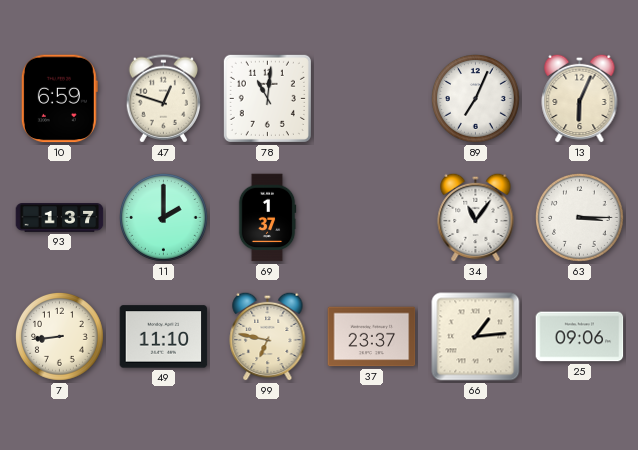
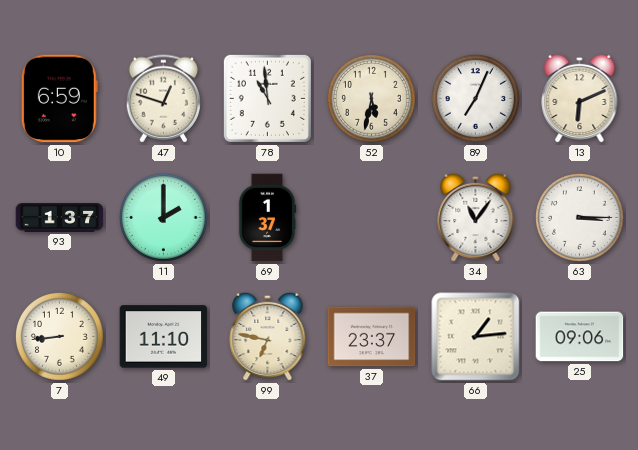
78: 11:01 -> 10:59
52: none -> 5:32
13: 6:04 -> 6:11
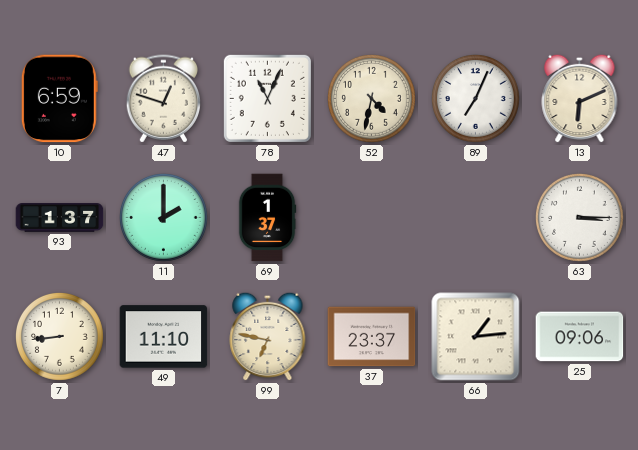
78: 10:59 -> 11:04
52: 5:32 -> 4:32
34: 11:06 -> none
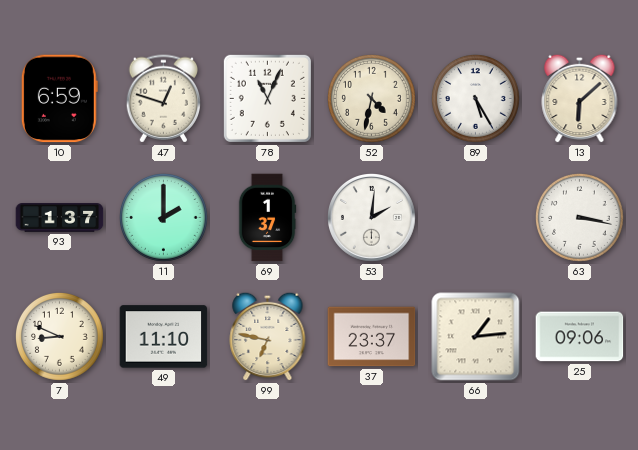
89: 7:04 -> 5:25
13: 6:11 -> 6:08
53: none -> 2:01
63: 3:15 -> 3:17
7: 8:44 -> 8:49
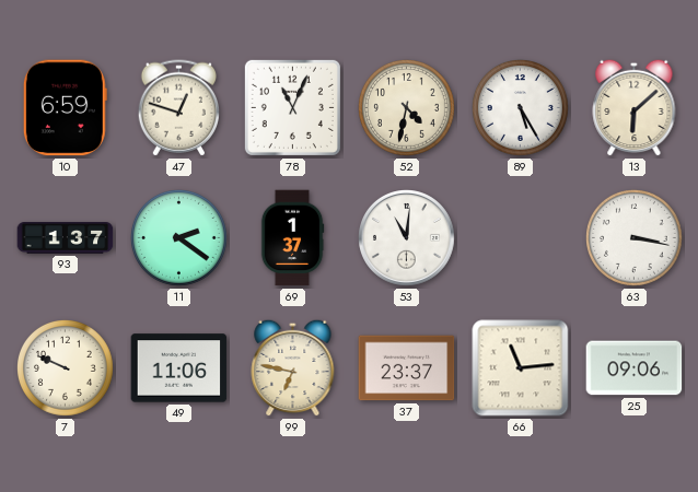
11: 2:00 -> 2:21
53: 2:01 -> 11:01
7: 8:49 -> 9:49
49: 11:10 -> 11:06
66: 1:14 -> 11:14
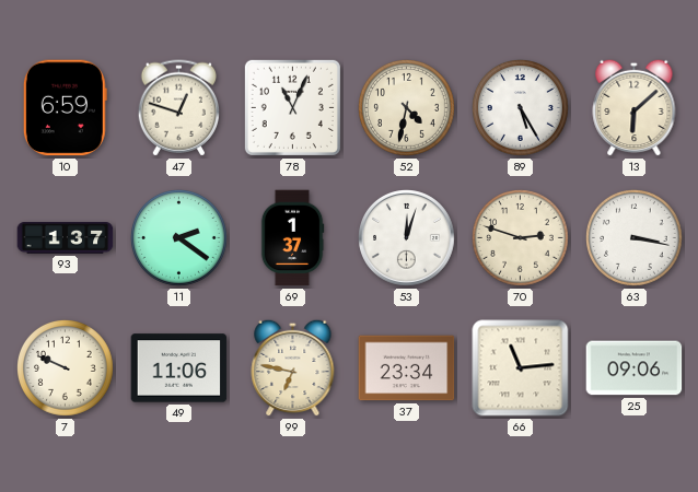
53: 11:01 -> 12:03
70: none -> 2:48
37: 23:37 -> 23:34
